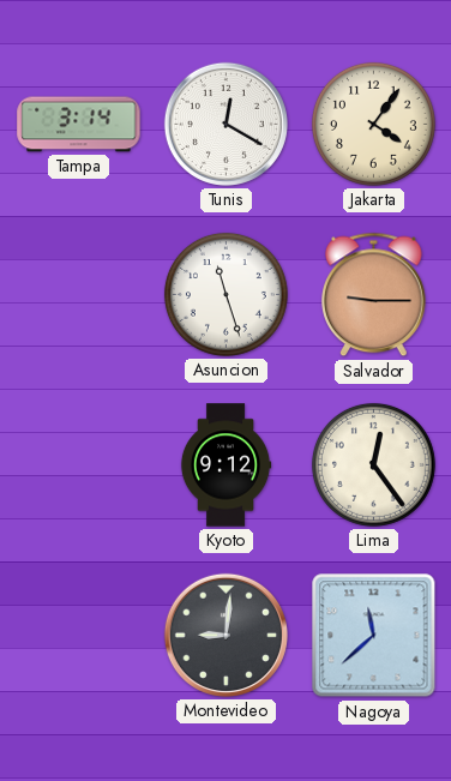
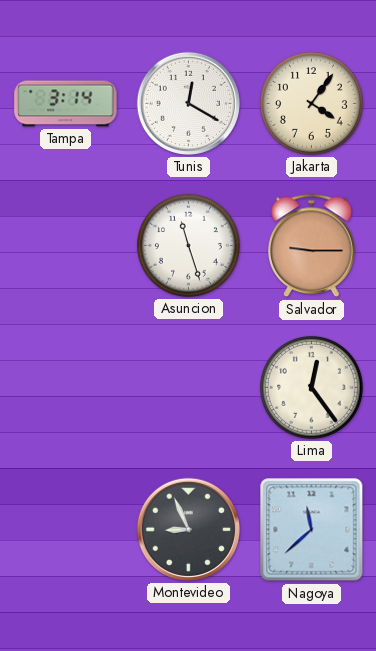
Kyoto: 9:12 -> none
Montevideo: 9:01 -> 8:56
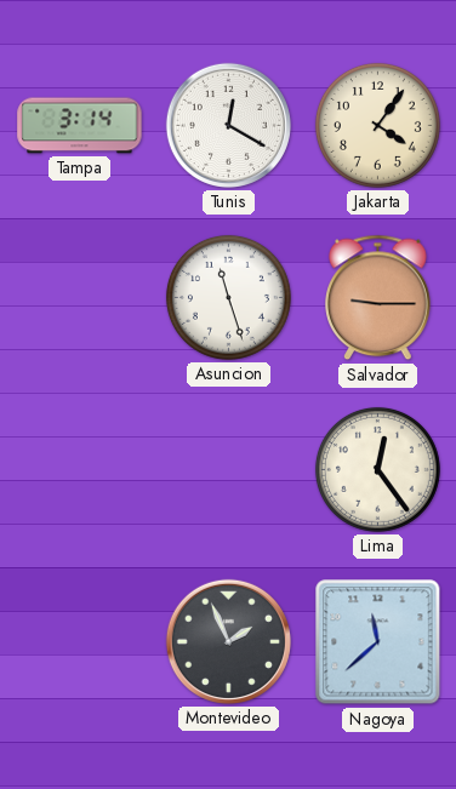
Montevideo: 8:56 -> 1:56
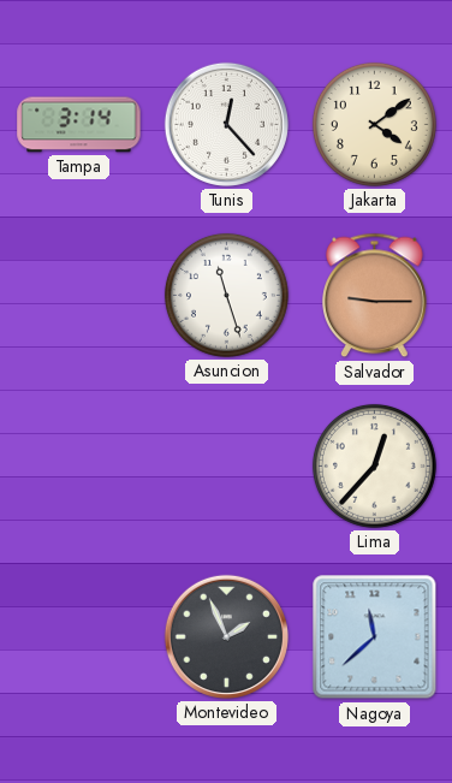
Tunis: 12:20 -> 12:23
Jakarta: 4:06 -> 4:09
Lima: 12:24 -> 12:37
